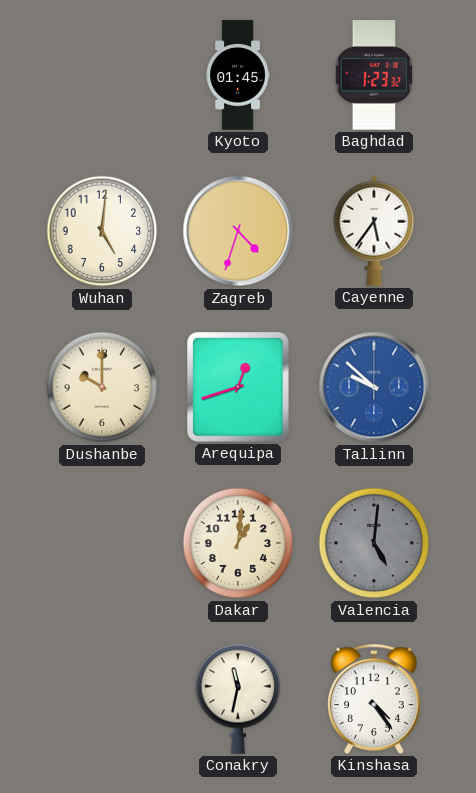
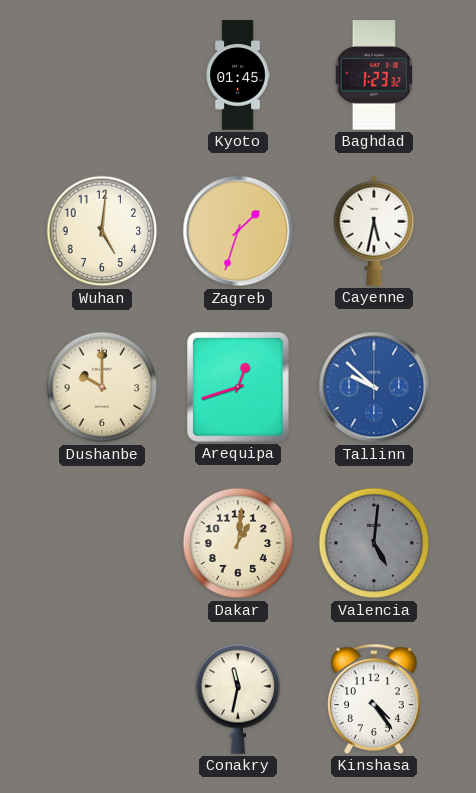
Zagreb: 4:33 -> 1:33
Cayenne: 5:36 -> 5:32
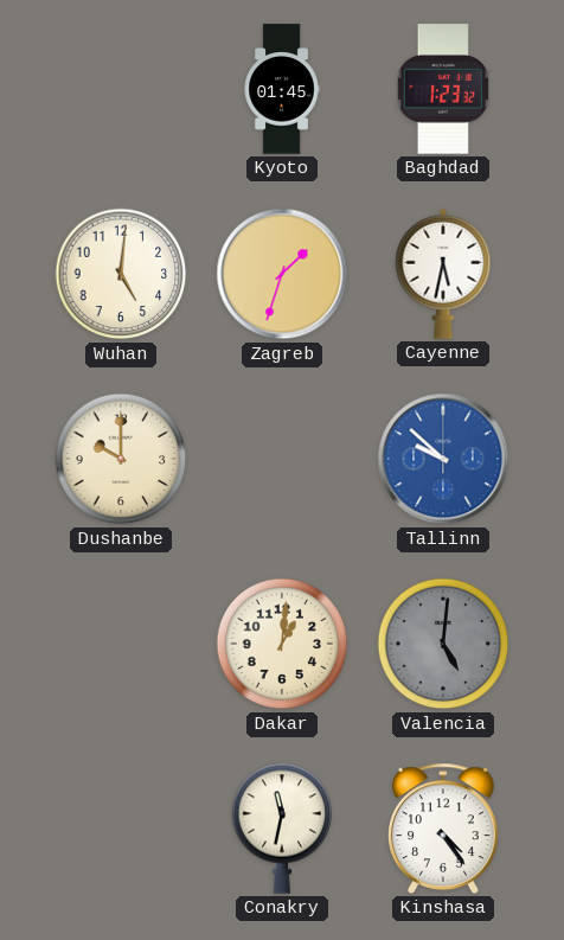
Arequipa: 12:42 -> none
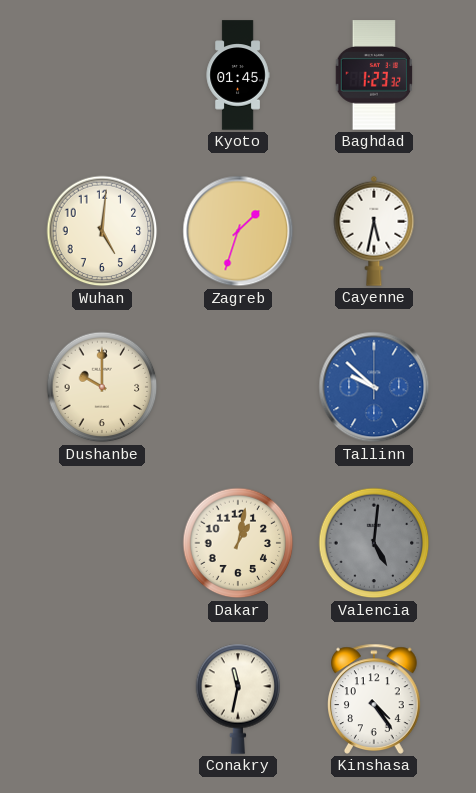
Dakar: 1:01 -> 1:02
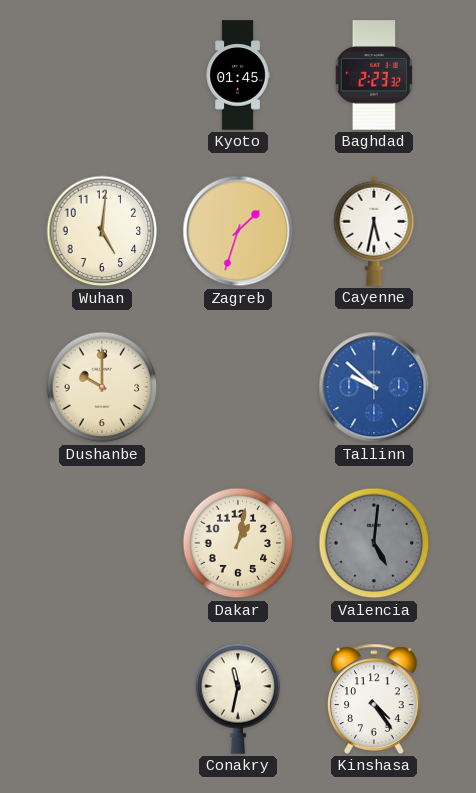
Baghdad: 1:23 -> 2:23
